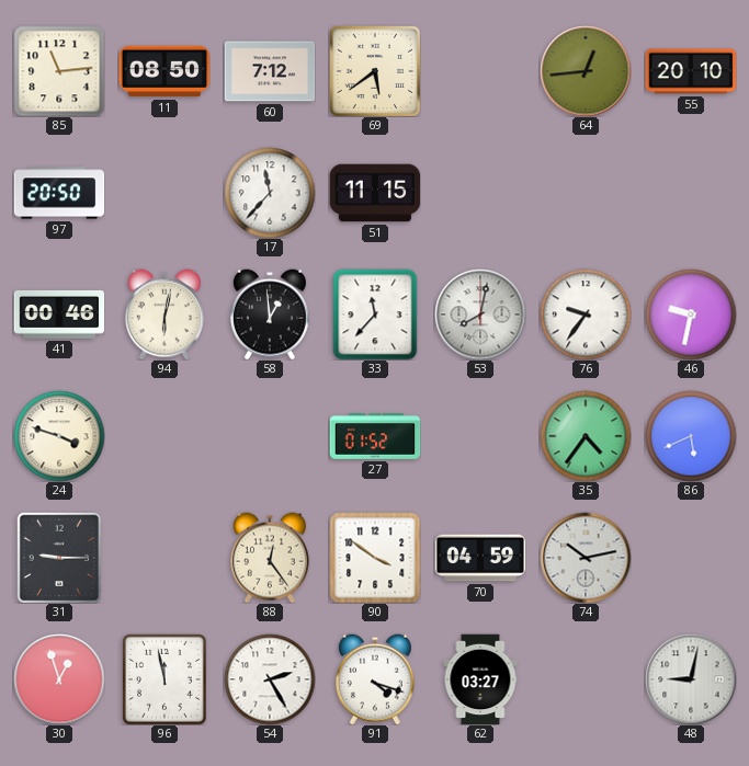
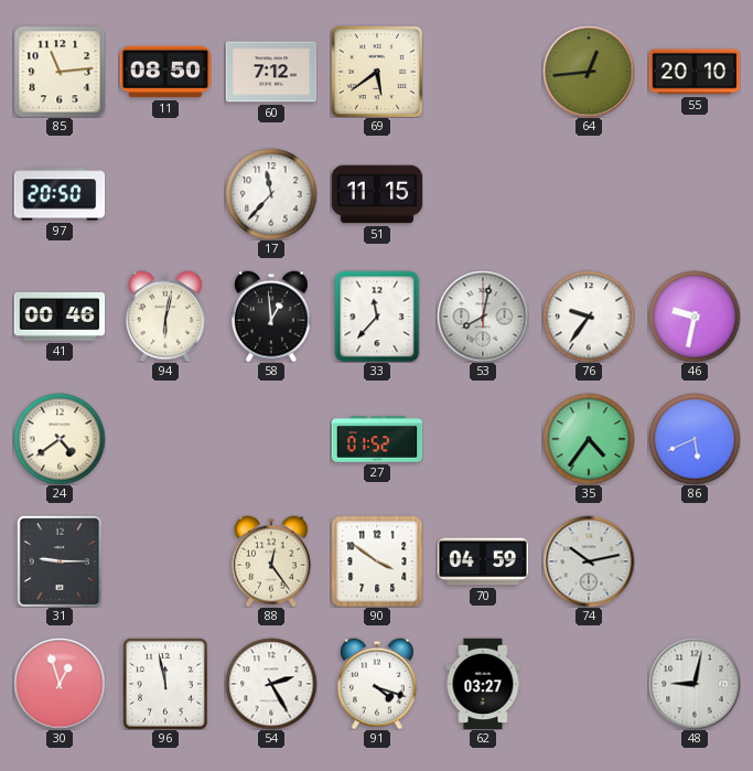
24: 3:48 -> 4:39
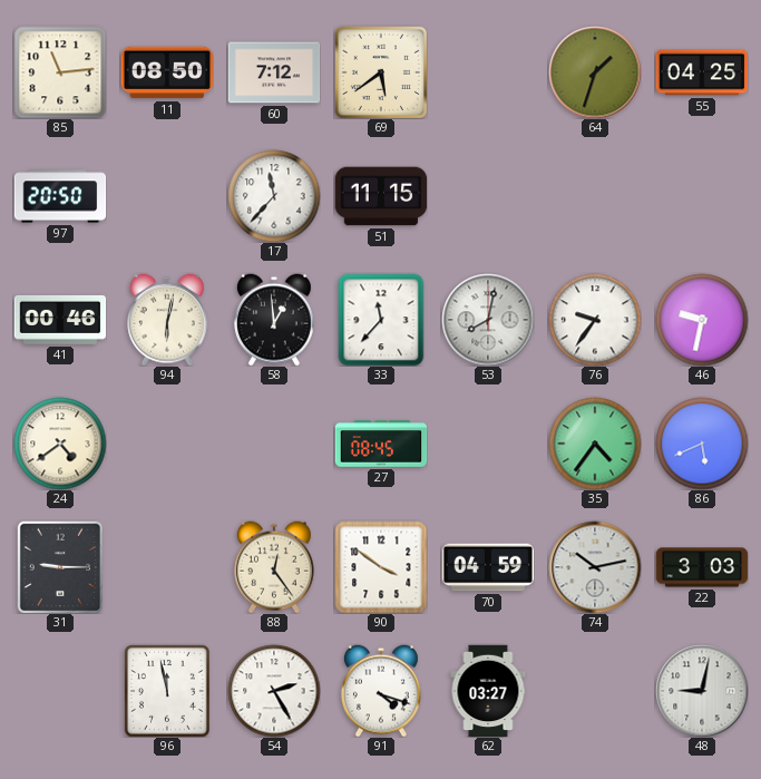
64: 12:44 -> 1:33
55: 20:10 -> 04:25
27: 01:52 -> 08:45
22: none -> 3:03
30: 12:57 -> none
